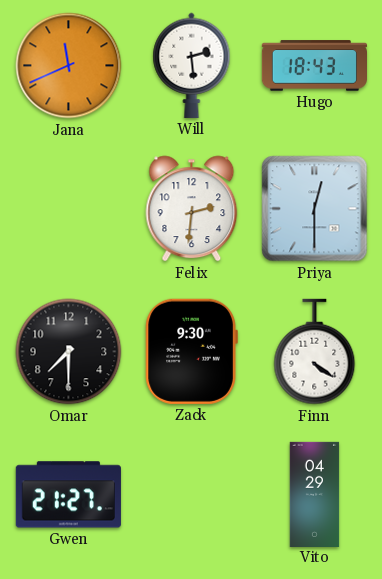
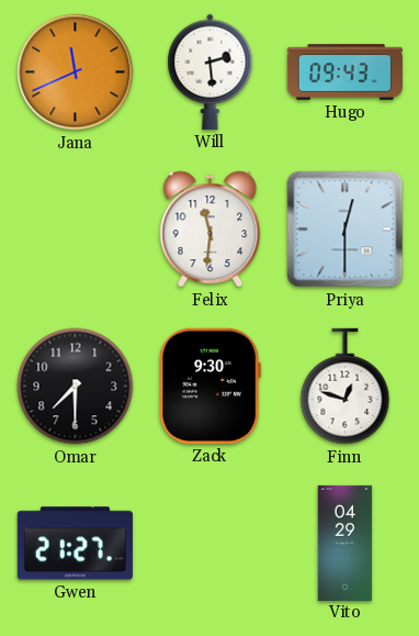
Hugo: 18:43 -> 09:43
Felix: 2:31 -> 11:31
Finn: 4:21 -> 12:48
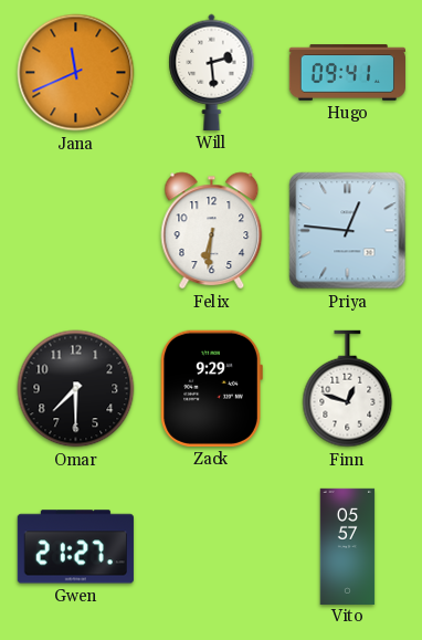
Hugo: 09:43 -> 09:41
Felix: 11:31 -> 6:31
Priya: 12:30 -> 12:46
Zack: 9:30 -> 9:29
Vito: 04:29 -> 05:57
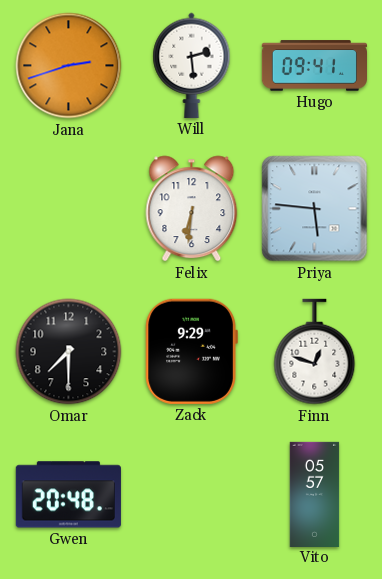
Jana: 11:41 -> 2:42
Priya: 12:46 -> 5:46
Gwen: 21:27 -> 20:48
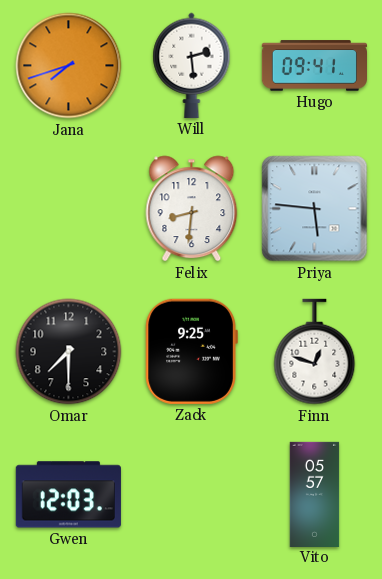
Jana: 2:42 -> 7:42
Felix: 6:31 -> 8:31
Zack: 9:29 -> 9:25
Gwen: 20:48 -> 12:03
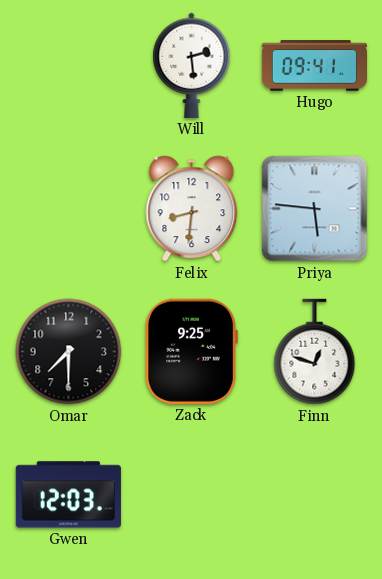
Jana: 7:42 -> none
Vito: 05:57 -> none
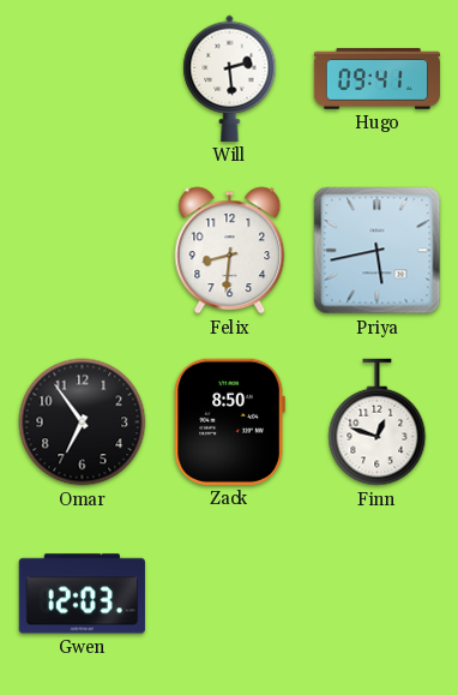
Priya: 5:46 -> 5:43
Omar: 7:30 -> 6:54
Zack: 9:25 -> 8:50
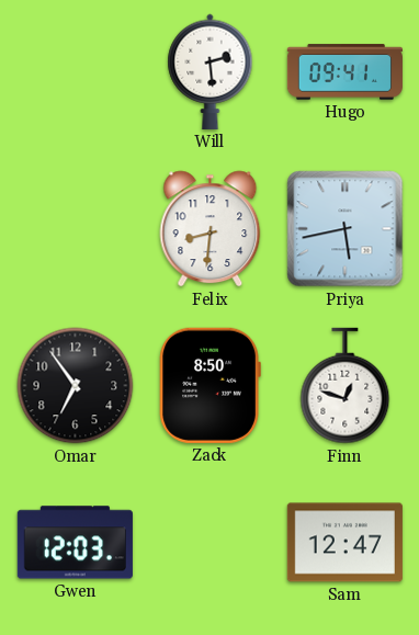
Sam: none -> 12:47
